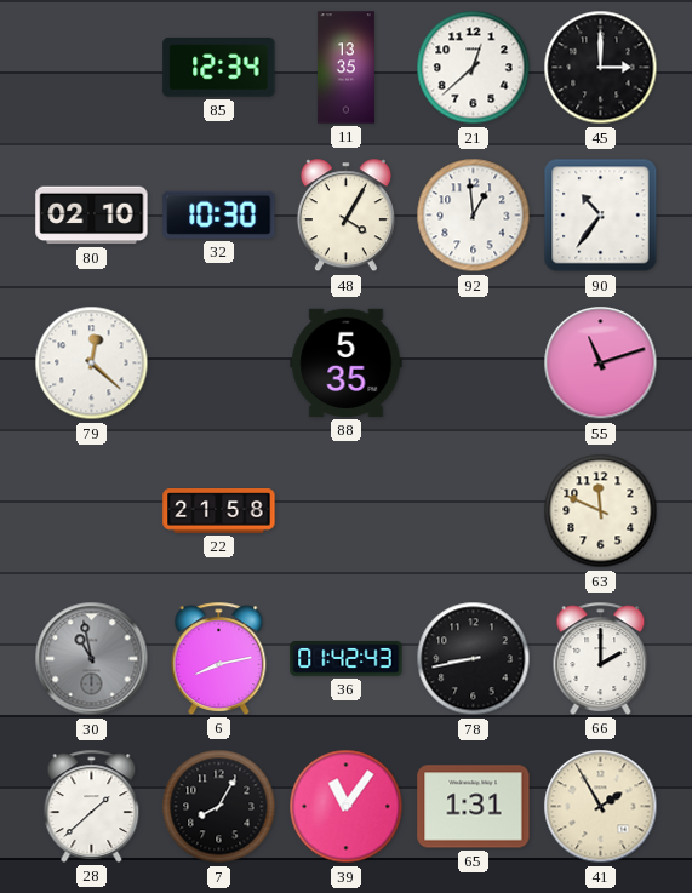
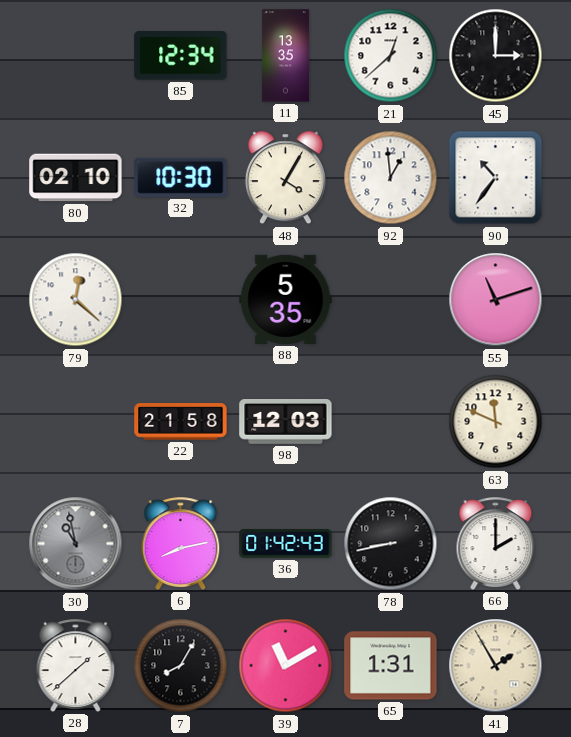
98: none -> 12:03
39: 11:06 -> 11:10
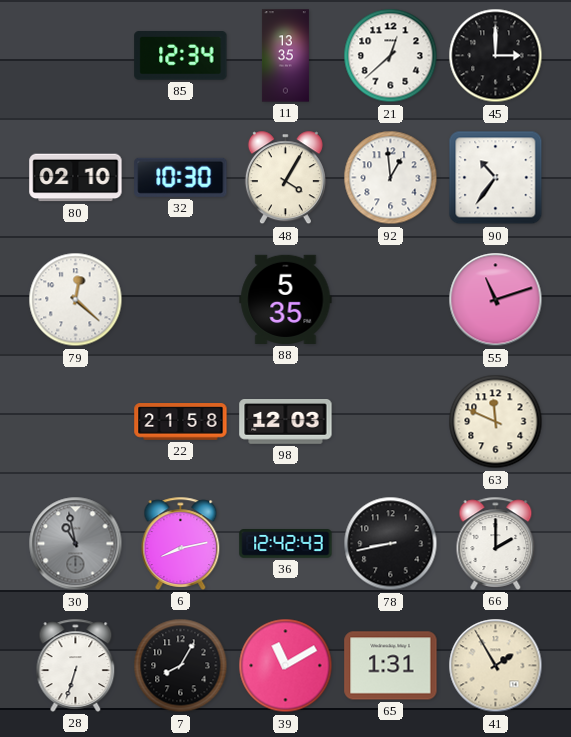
36: 01:42 -> 12:42
28: 1:38 -> 6:33
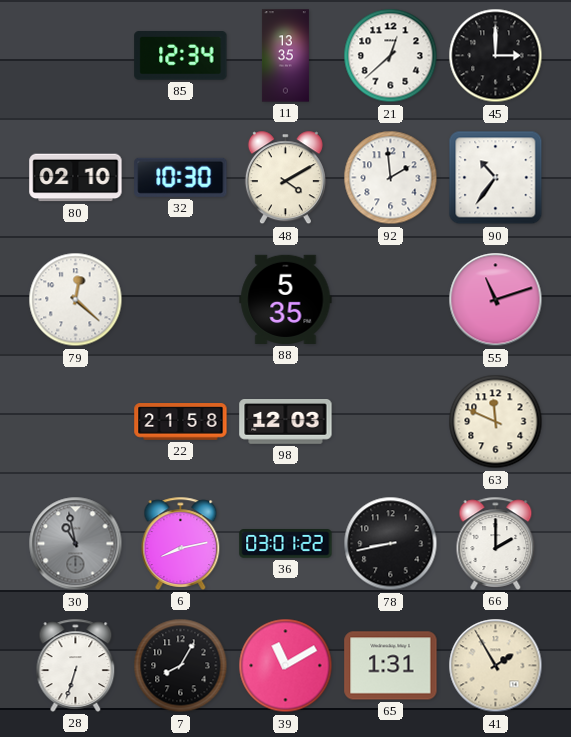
48: 4:05 -> 4:10
92: 12:59 -> 1:59
36: 12:42 -> 03:01
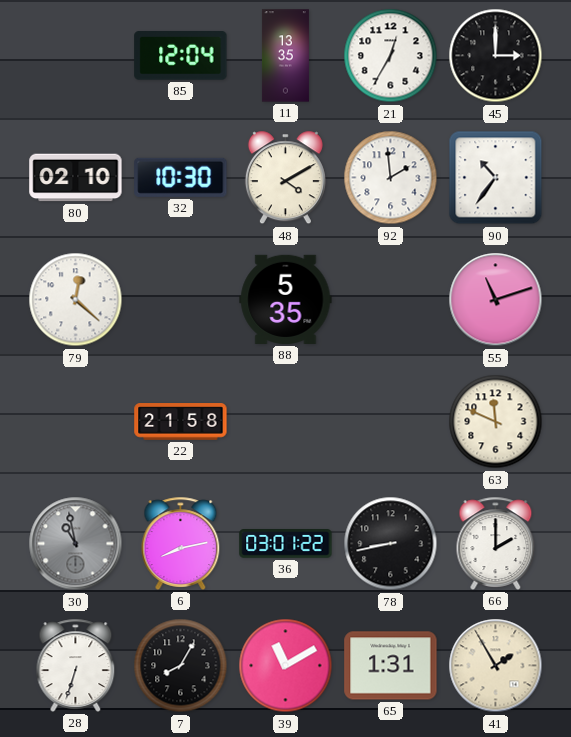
85: 12:34 -> 12:04
21: 12:38 -> 12:35
98: 12:03 -> none
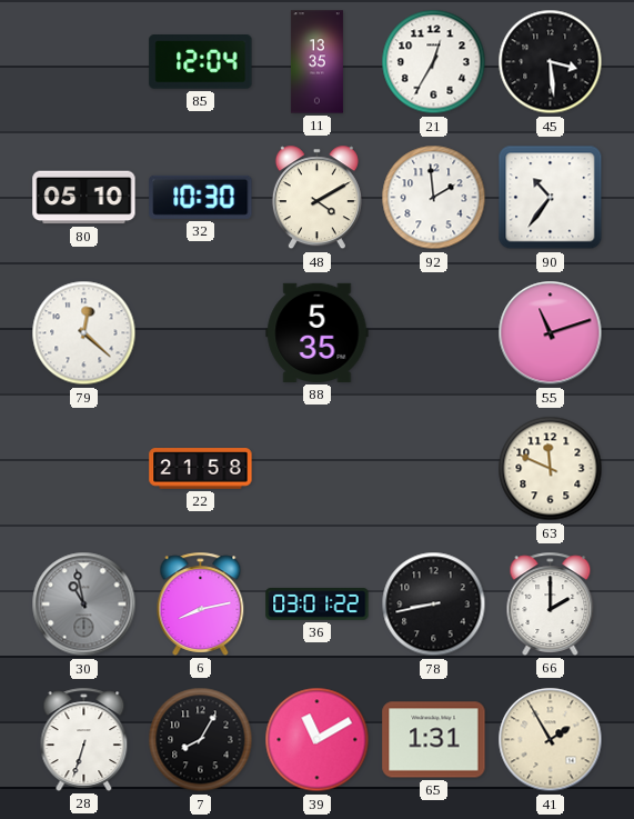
45: 3:00 -> 3:29
80: 02:10 -> 05:10
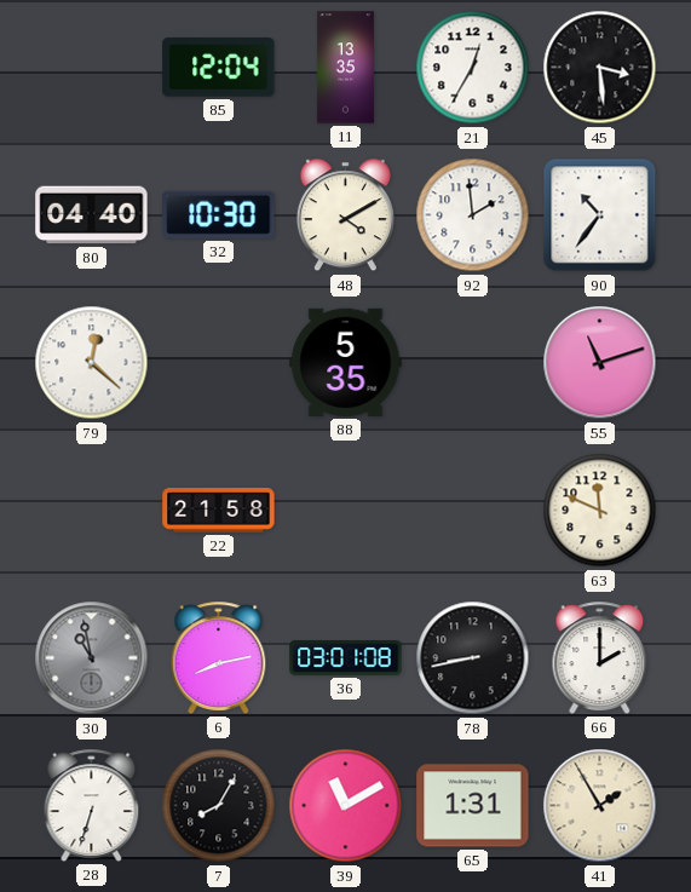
80: 05:10 -> 04:40
36: 03:01:22 -> 03:01:08
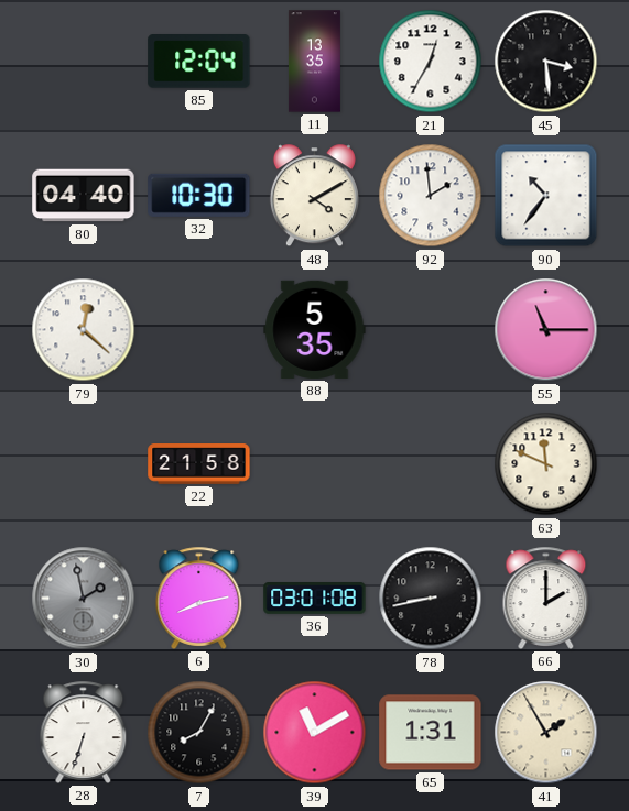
55: 11:12 -> 11:15
30: 10:58 -> 1:58
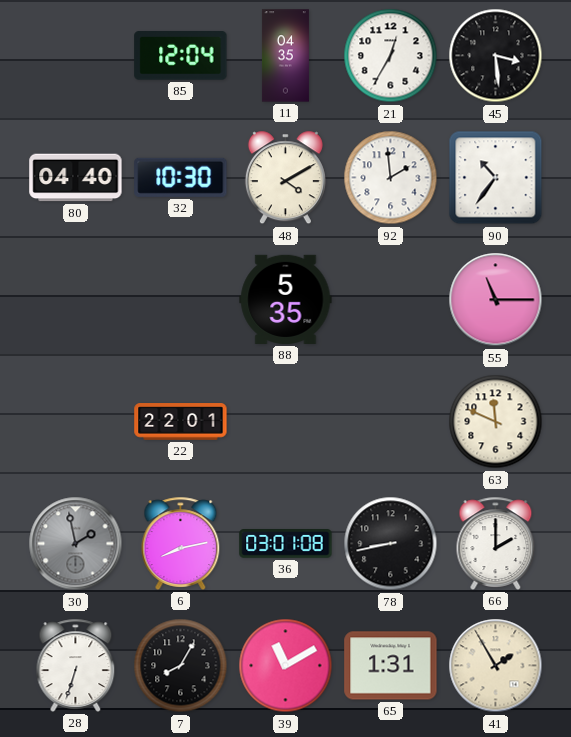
11: 13:35 -> 04:35
79: 12:22 -> none
22: 21:58 -> 22:01
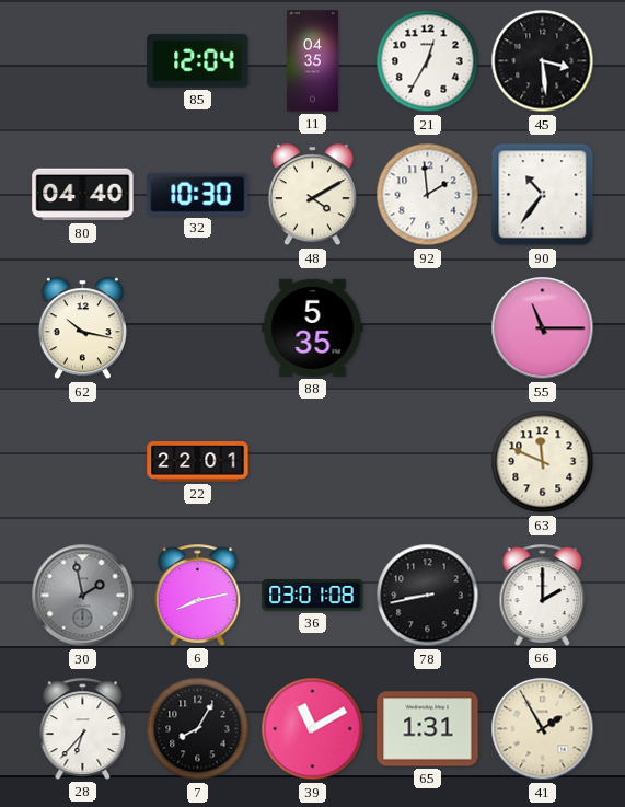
62: none -> 10:17
28: 6:33 -> 6:37
